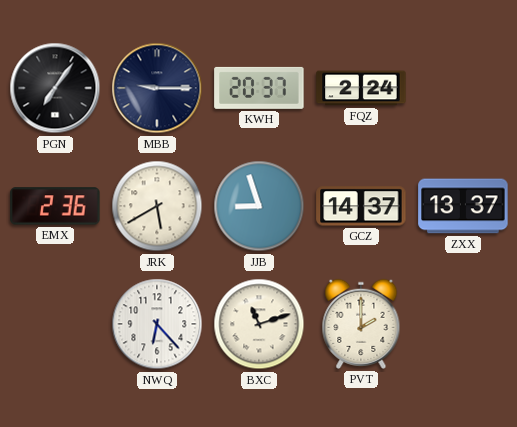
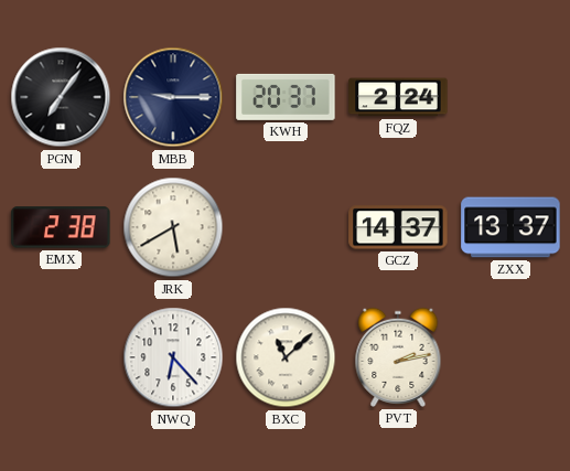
EMX: 2:36 -> 2:38
JJB: 8:57 -> none
BXC: 11:12 -> 11:08
PVT: 2:00 -> 2:13
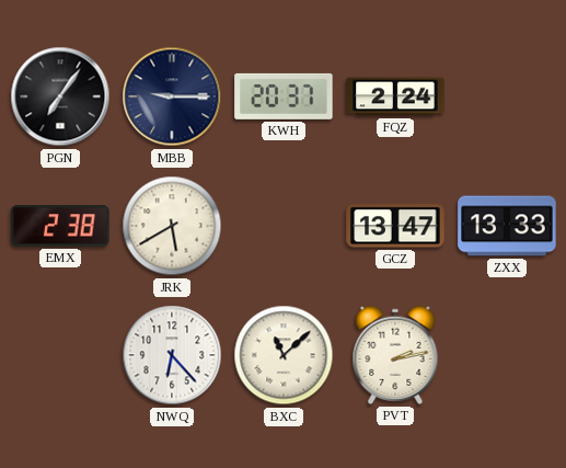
GCZ: 14:37 -> 13:47
ZXX: 13:37 -> 13:33
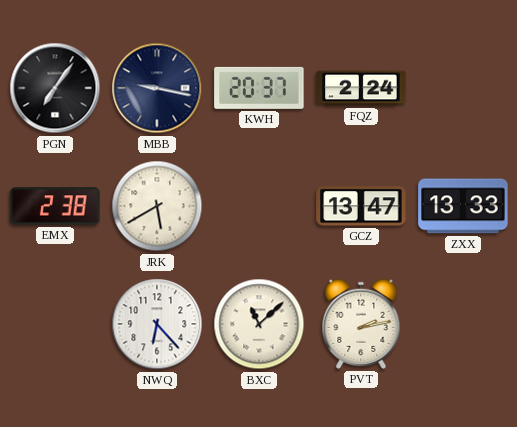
MBB: 9:15 -> 9:17
